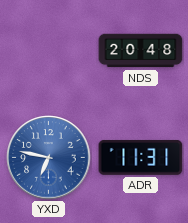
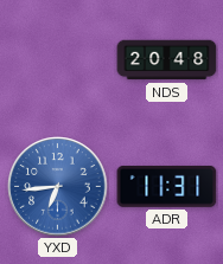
YXD: 6:47 -> 6:44
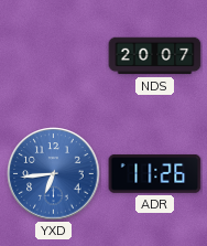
NDS: 20:48 -> 20:07
ADR: 11:31 -> 11:26
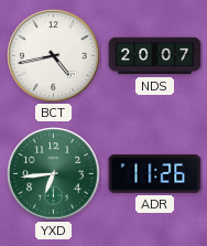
BCT: none -> 4:43
YXD dial: blue -> green
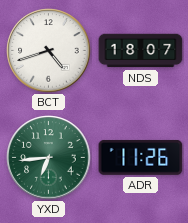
BCT: 4:43 -> 4:42
NDS: 20:07 -> 18:07
